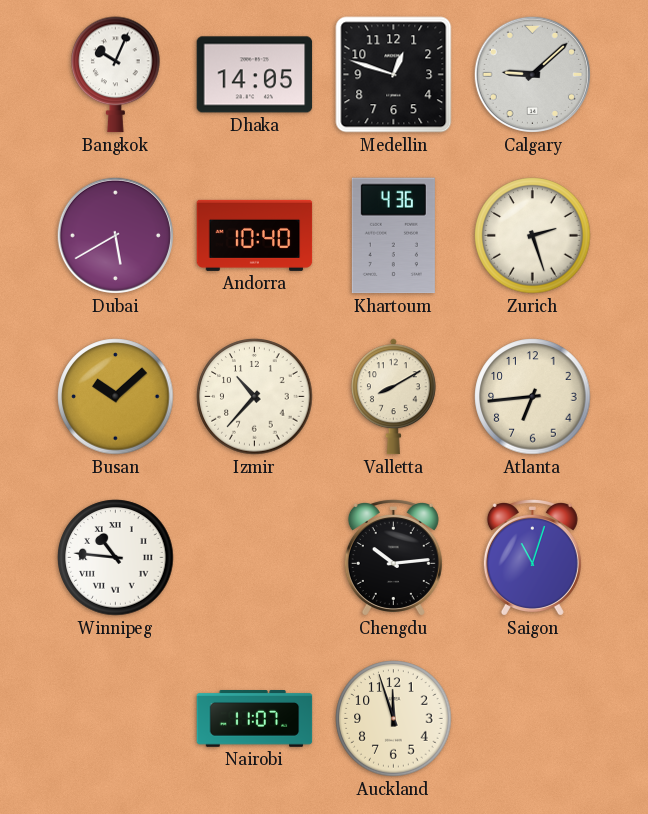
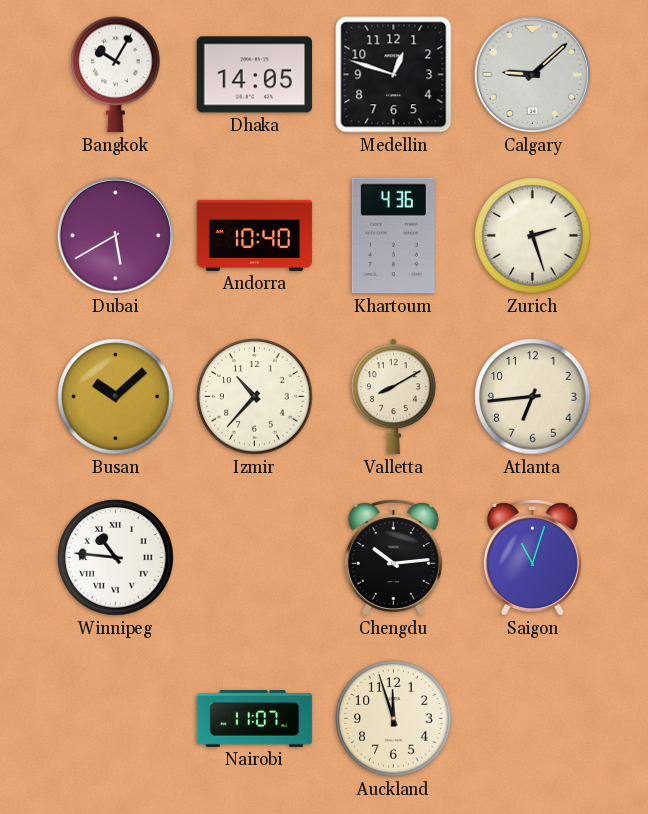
Bangkok: 10:04 -> 10:05
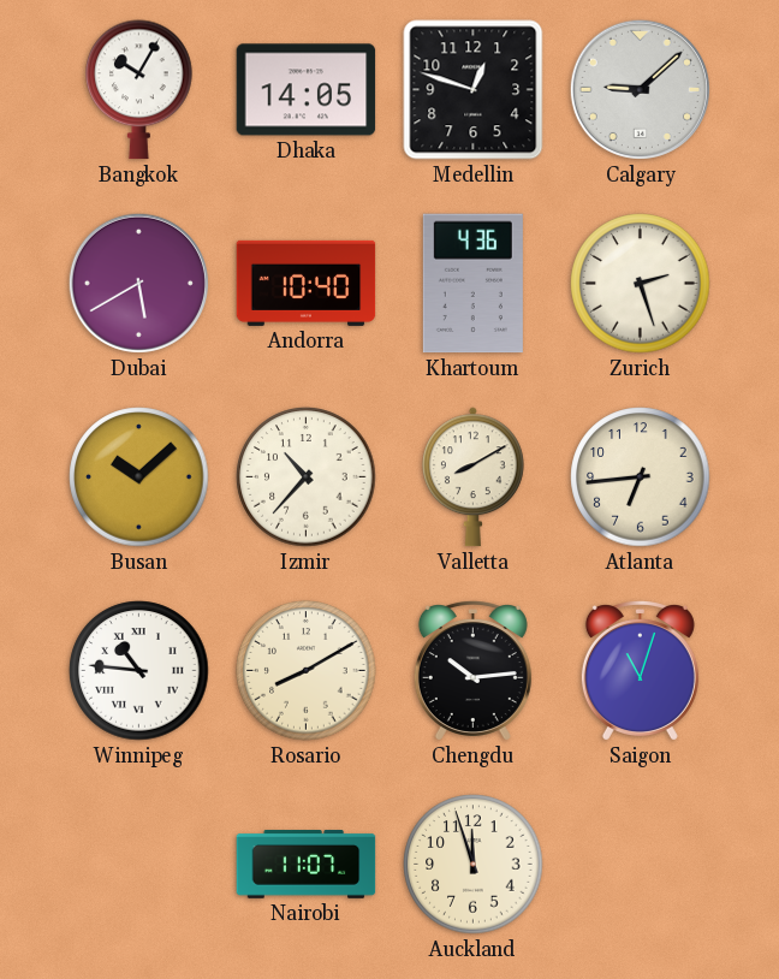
Rosario: none -> 8:10
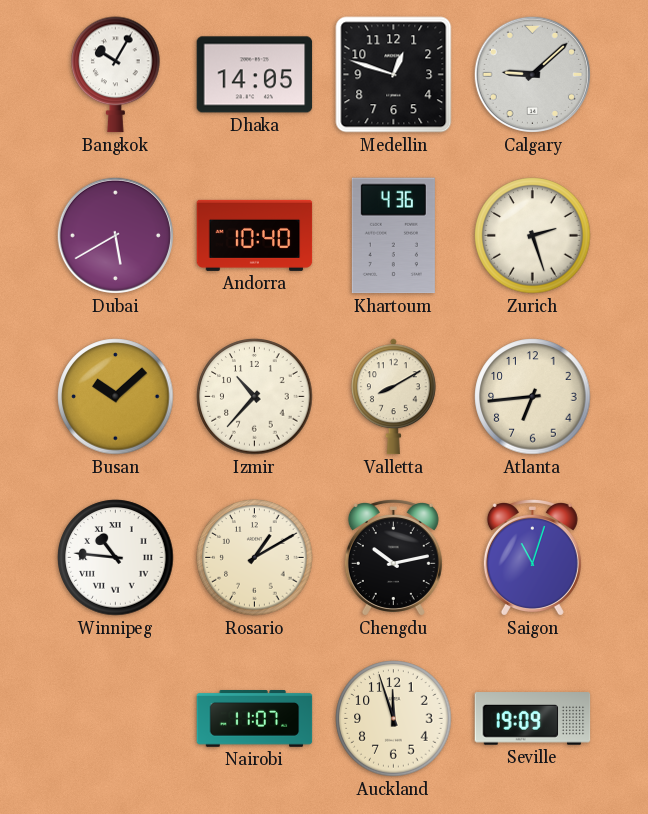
Rosario: 8:10 -> 1:10
Chengdu: 10:14 -> 10:13
Seville: none -> 19:09
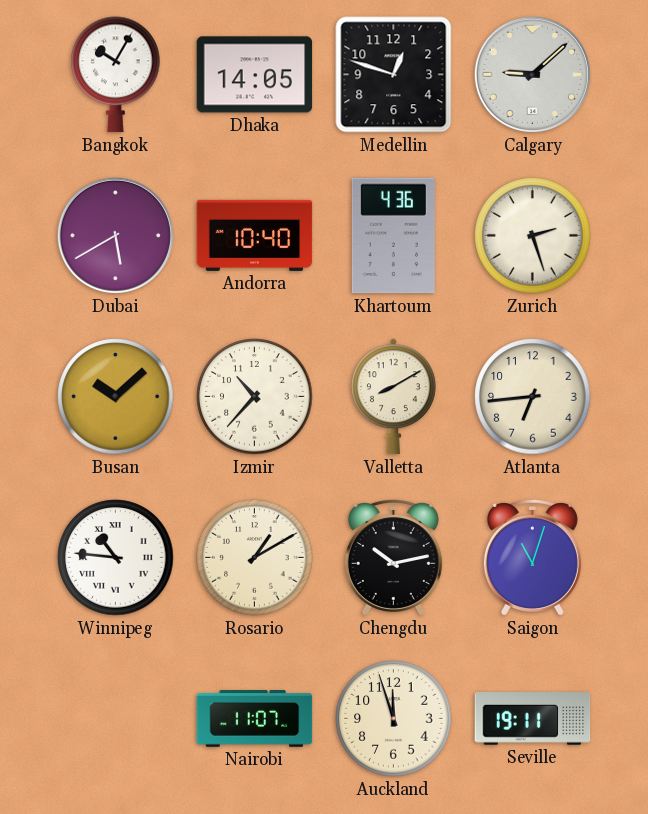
Seville: 19:09 -> 19:11
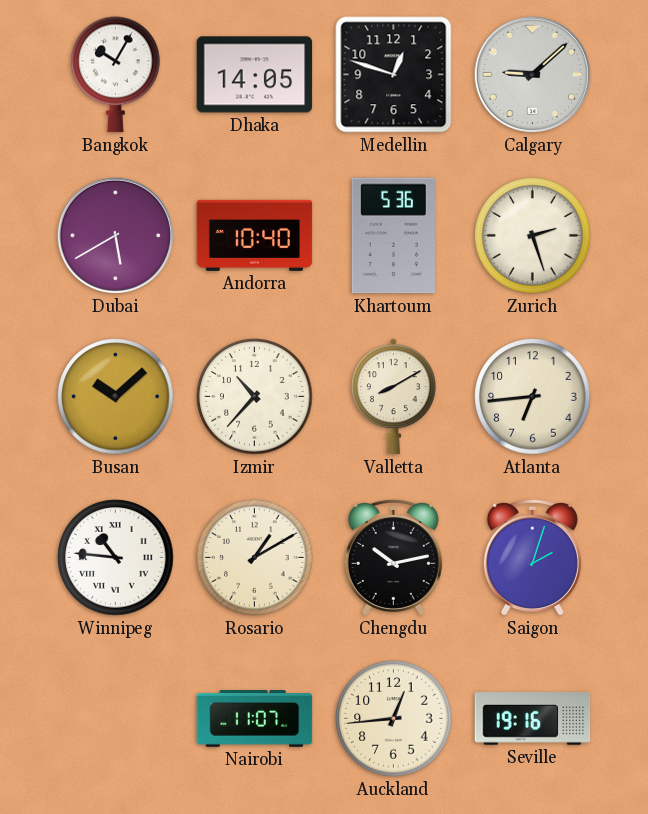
Khartoum: 4:36 -> 5:36
Saigon: 11:03 -> 2:03
Auckland: 11:57 -> 12:44
Seville: 19:11 -> 19:16
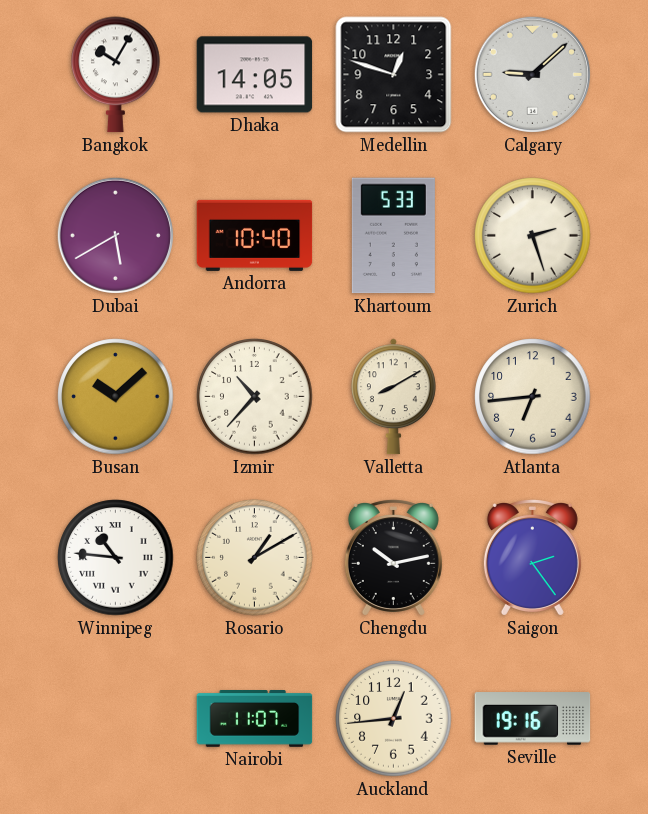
Khartoum: 5:36 -> 5:33
Saigon: 2:03 -> 2:24
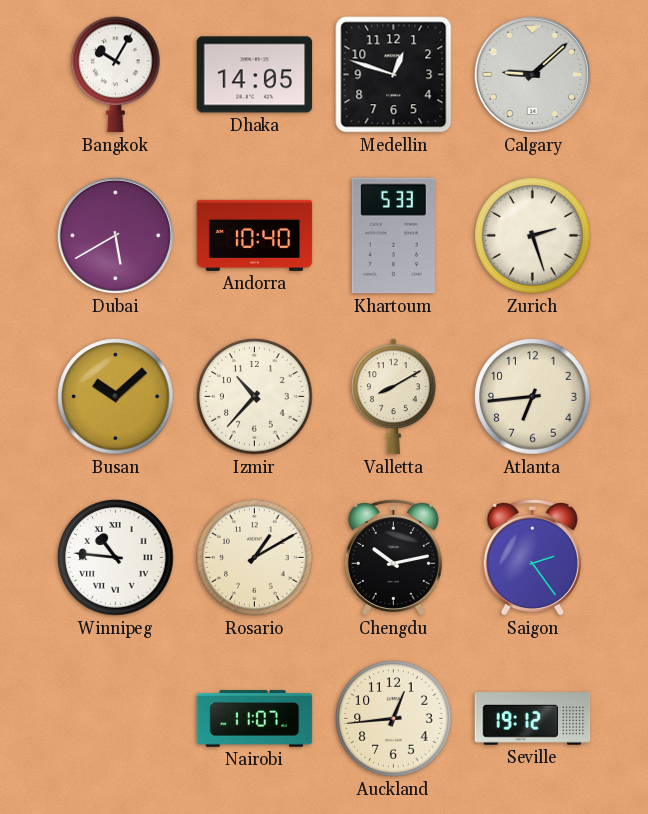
Seville: 19:16 -> 19:12
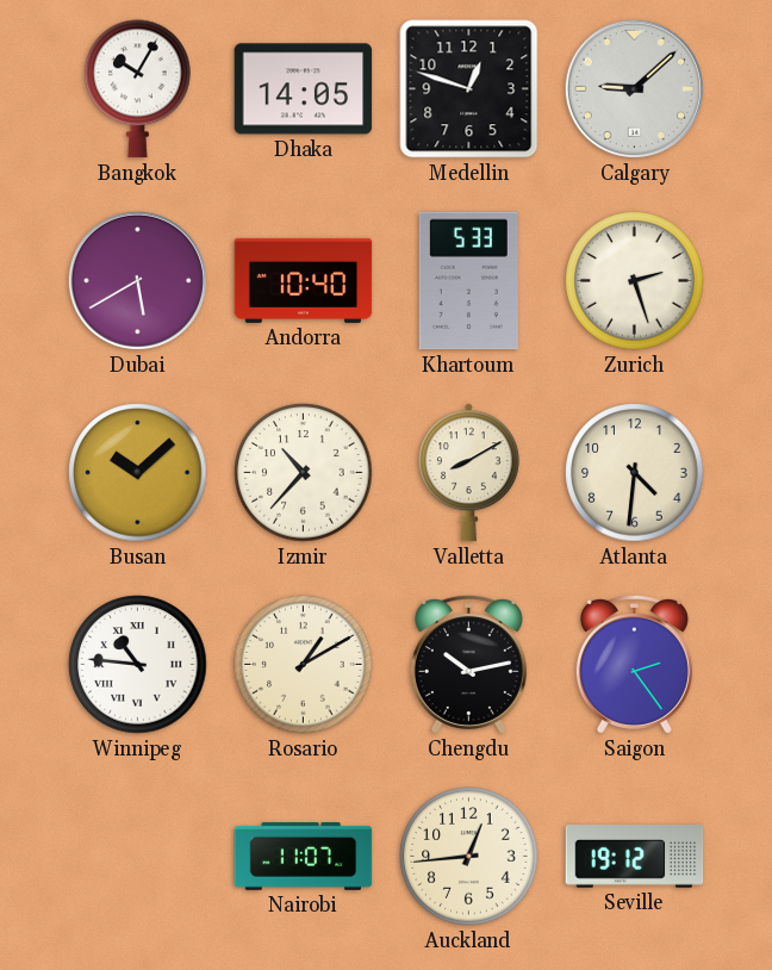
Atlanta: 6:44 -> 4:31
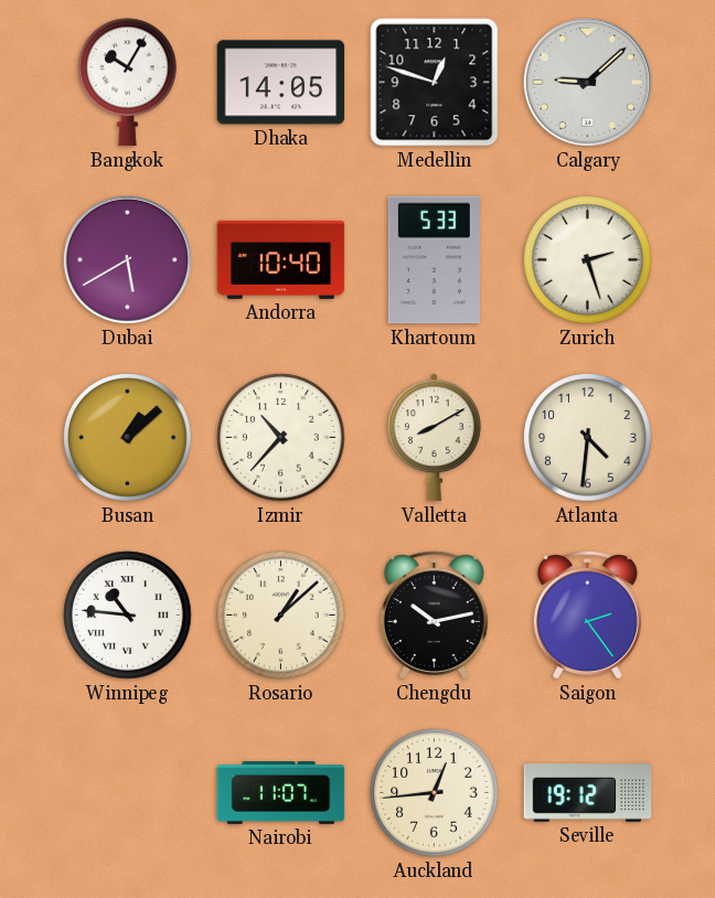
Busan: 10:08 -> 1:08
Rosario: 1:10 -> 1:08
